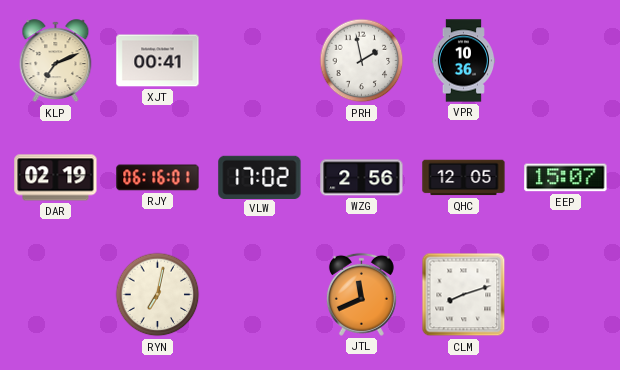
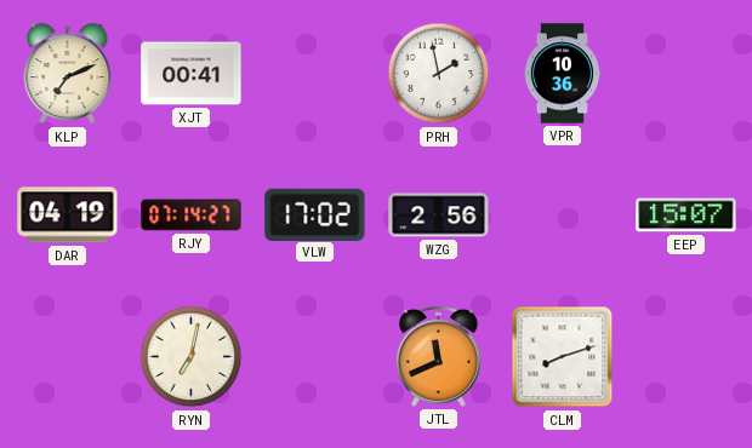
DAR: 02:19 -> 04:19
RJY: 06:16 -> 07:14
QHC: 12:05 -> none
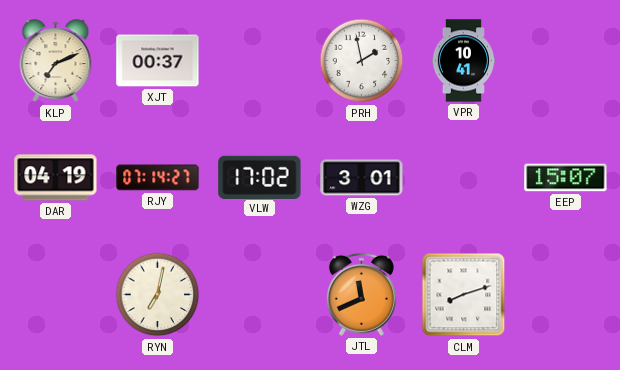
XJT: 00:41 -> 00:37
VPR: 10:36 -> 10:41
WZG: 2:56 -> 3:01
